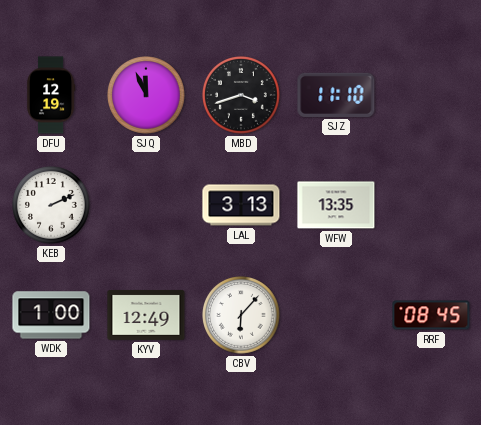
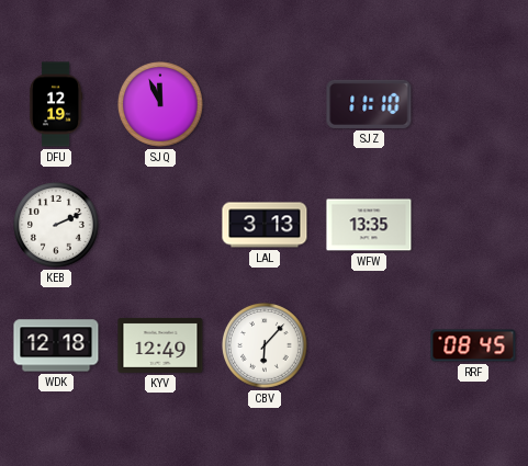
MBD: 3:42 -> none
WDK: 1:00 -> 12:18
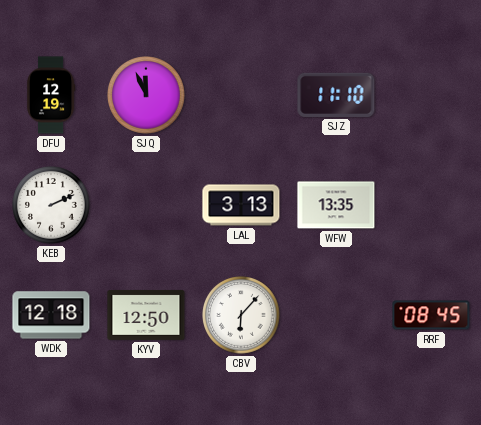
KYV: 12:49 -> 12:50
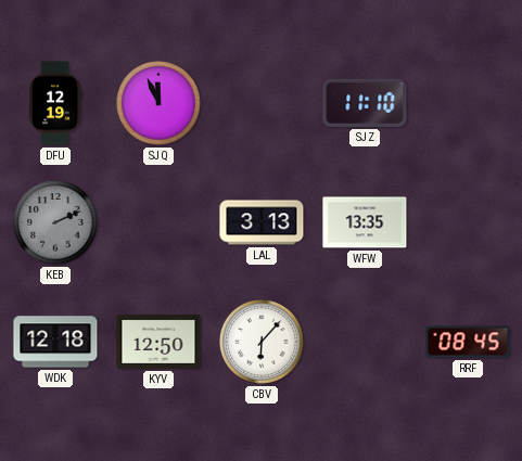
KEB dial: white -> grey
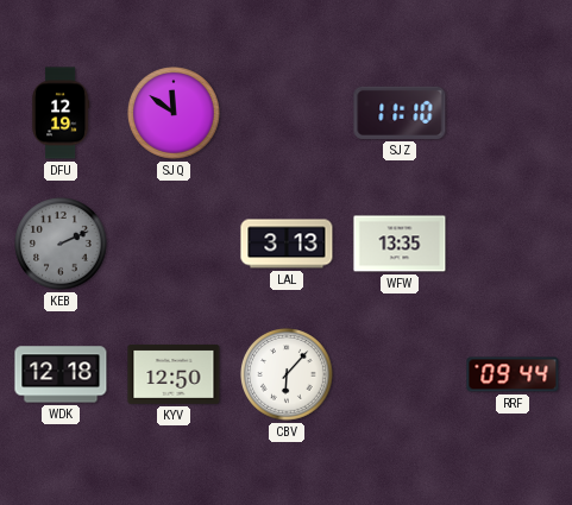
SJQ: 11:56 -> 11:51
RRF: 08:45 -> 09:44
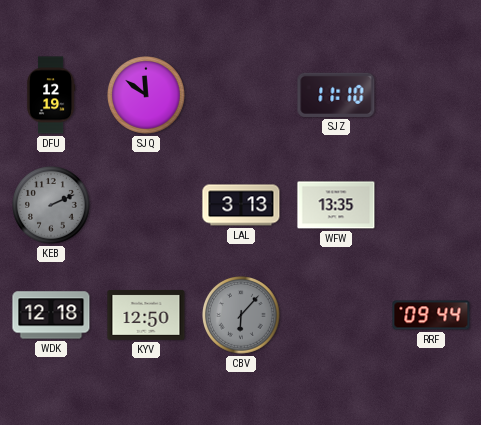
CBV dial: white -> grey
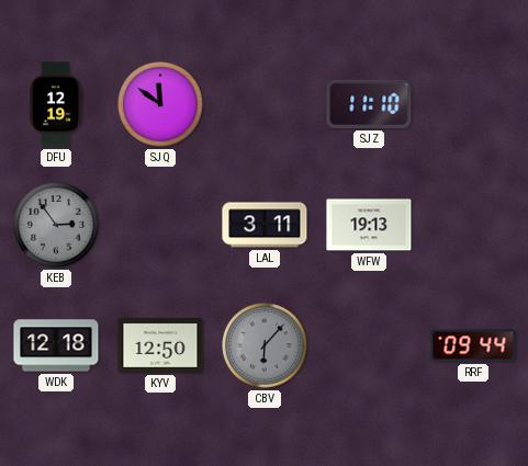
KEB: 2:11 -> 2:54
LAL: 3:13 -> 3:11
WFW: 13:35 -> 19:13
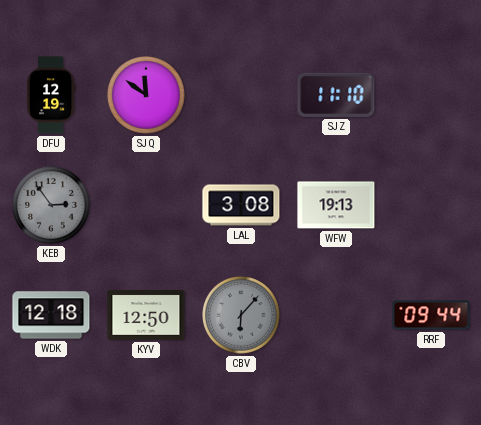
LAL: 3:11 -> 3:08
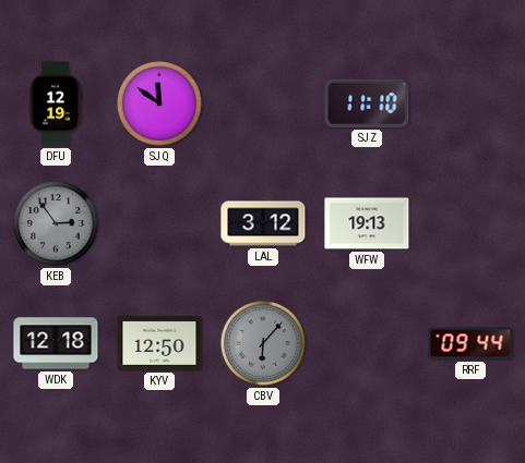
LAL: 3:08 -> 3:12
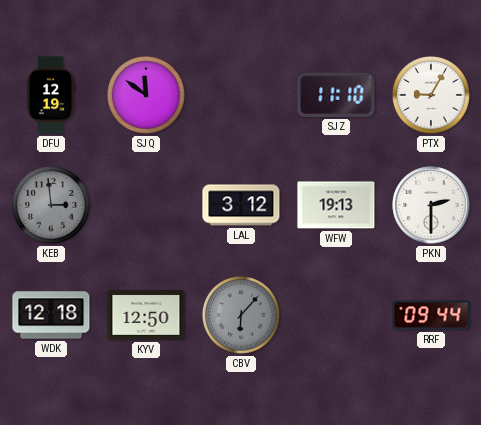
PTX: none -> 9:05
KEB: 2:54 -> 2:59
PKN: none -> 2:30
